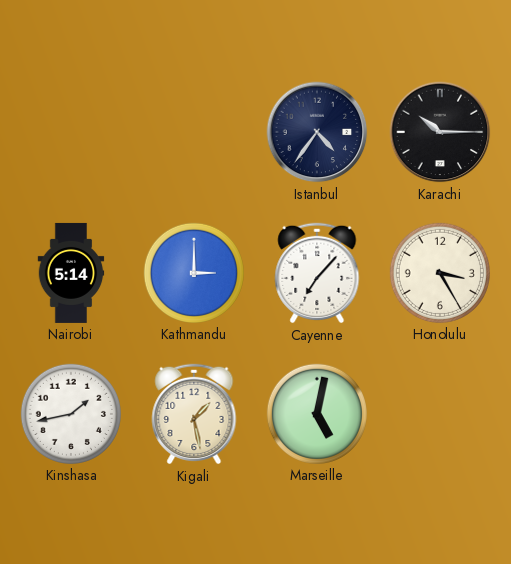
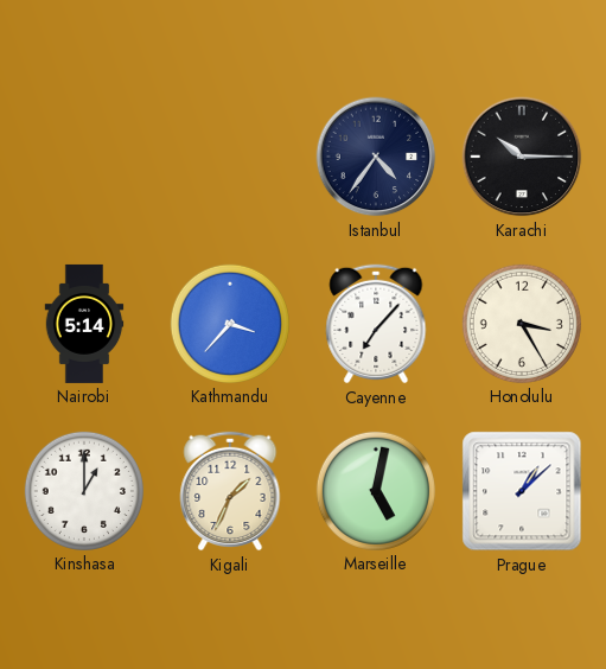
Kathmandu: 3:00 -> 3:37
Kinshasa: 1:43 -> 1:00
Kigali: 1:28 -> 1:34
Prague: none -> 1:08
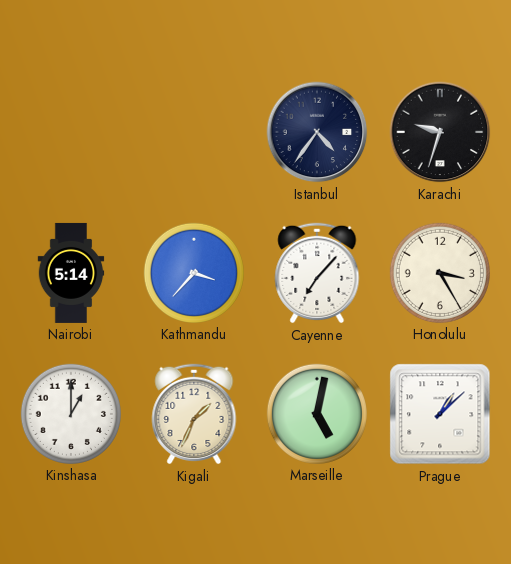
Karachi: 10:15 -> 9:33
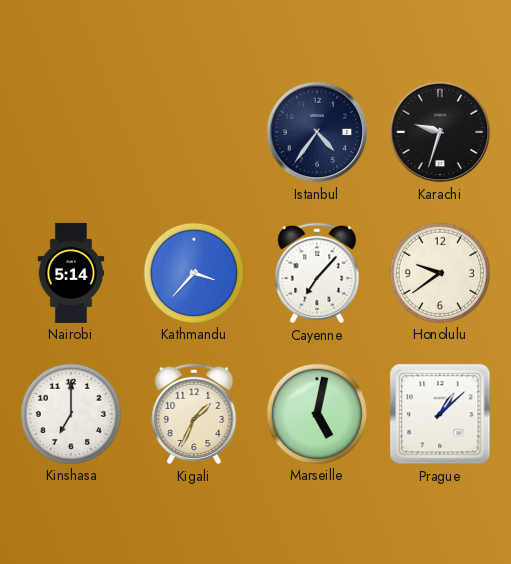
Honolulu: 3:25 -> 9:39
Kinshasa: 1:00 -> 7:00
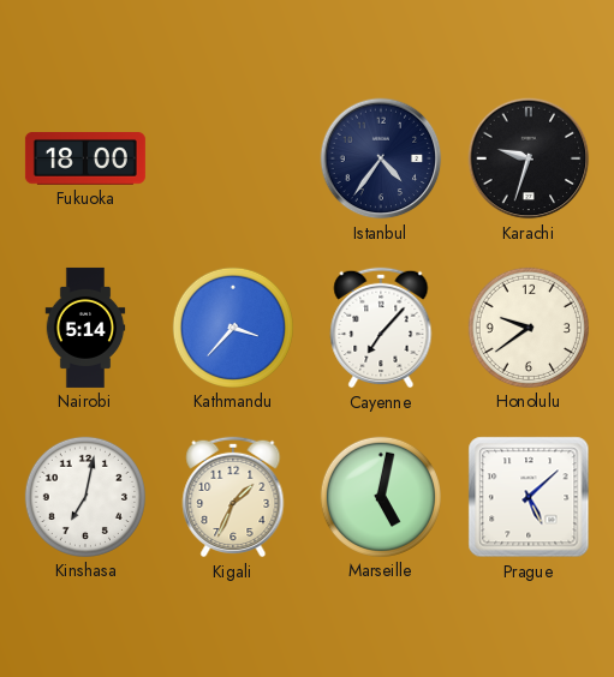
Fukuoka: none -> 18:00
Kinshasa: 7:00 -> 7:02
Prague: 1:08 -> 5:08
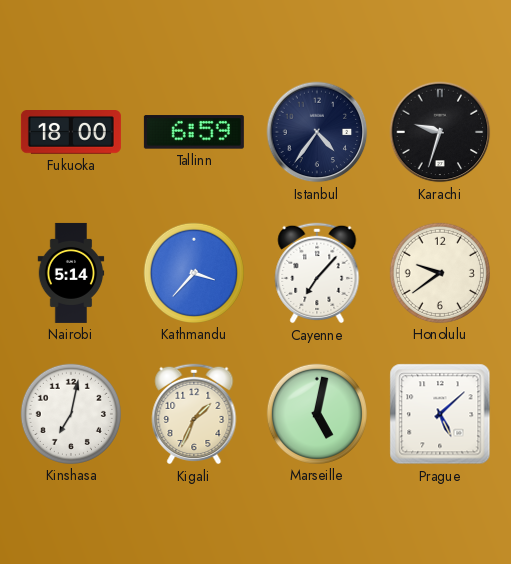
Tallinn: none -> 6:59
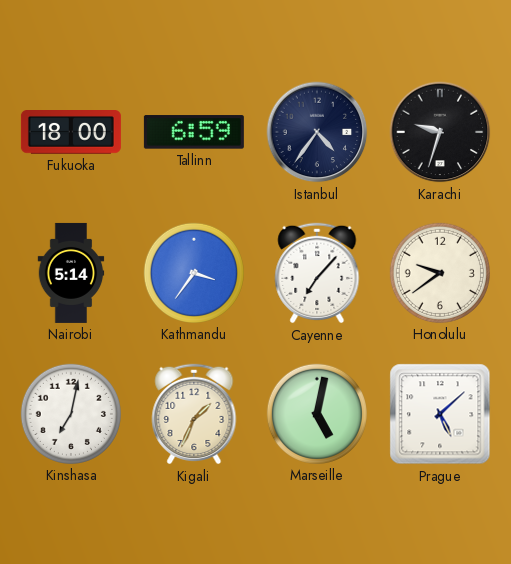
Kathmandu: 3:37 -> 3:36
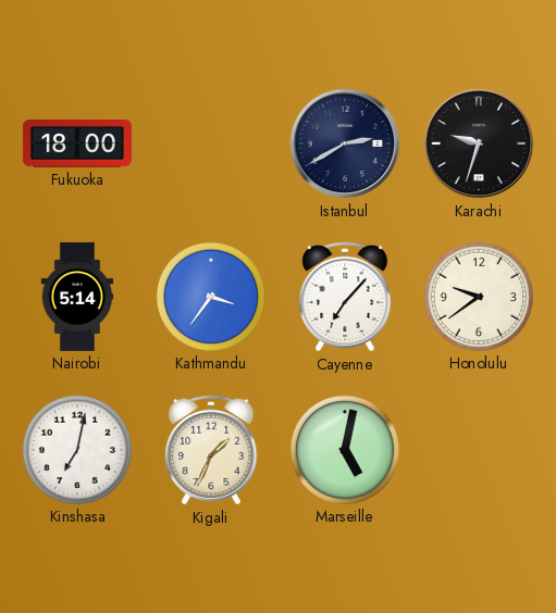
Tallinn: 6:59 -> none
Istanbul: 4:36 -> 2:40
Prague: 5:08 -> none
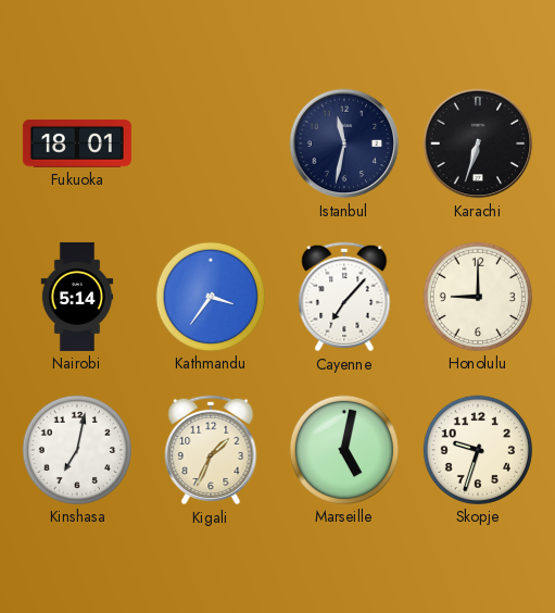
Fukuoka: 18:00 -> 18:01
Istanbul: 2:40 -> 11:32
Karachi: 9:33 -> 6:33
Honolulu: 9:39 -> 9:00
Skopje: none -> 9:33
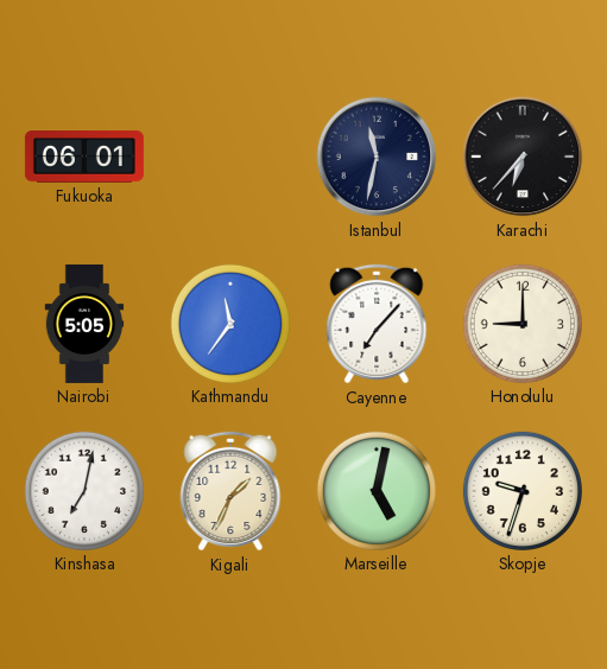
Fukuoka: 18:01 -> 06:01
Karachi: 6:33 -> 6:37
Nairobi: 5:14 -> 5:05
Kathmandu: 3:36 -> 11:36
